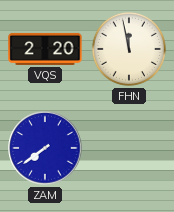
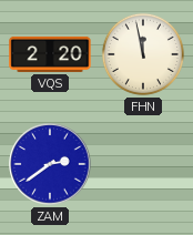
ZAM: 7:39 -> 2:39
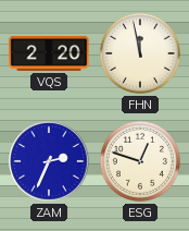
ZAM: 2:39 -> 2:34
ESG: none -> 12:48
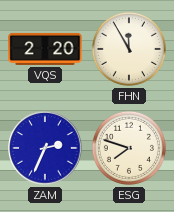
FHN: 11:58 -> 11:55
ESG: 12:48 -> 7:48
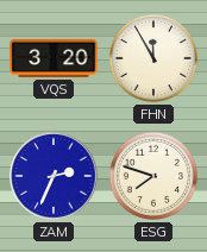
VQS: 2:20 -> 3:20
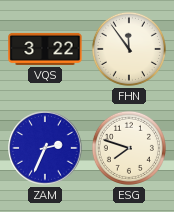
VQS: 3:20 -> 3:22
FHN: 11:55 -> 11:54
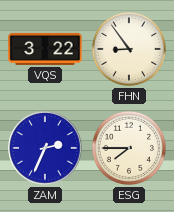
FHN: 11:54 -> 8:54
ESG: 7:48 -> 7:45
